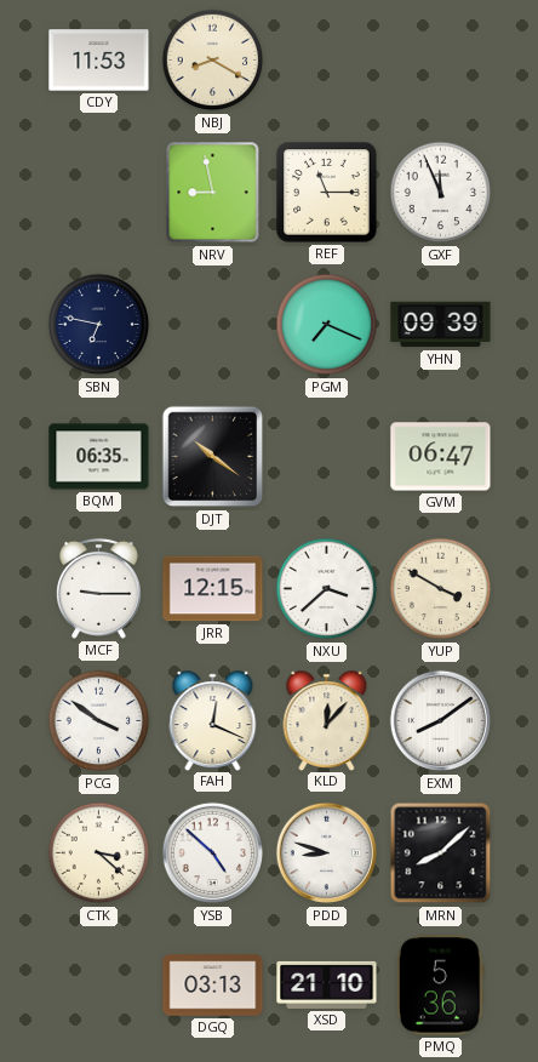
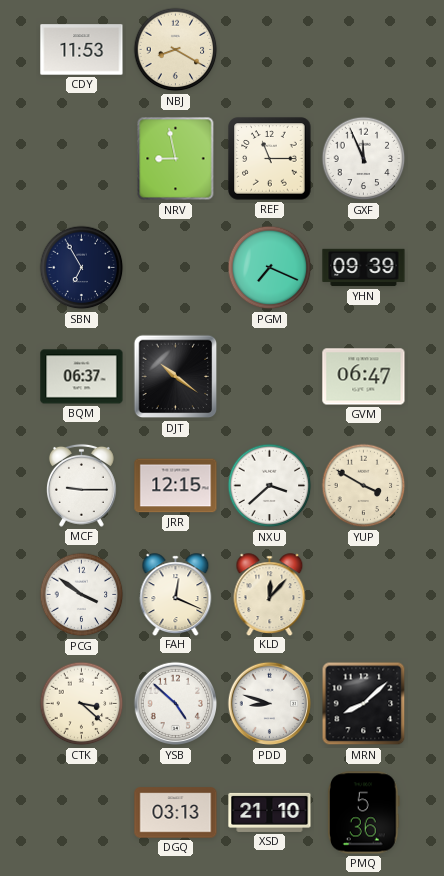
SBN: 6:47 -> 6:55
BQM: 06:35 -> 06:37
EXM: 8:09 -> none
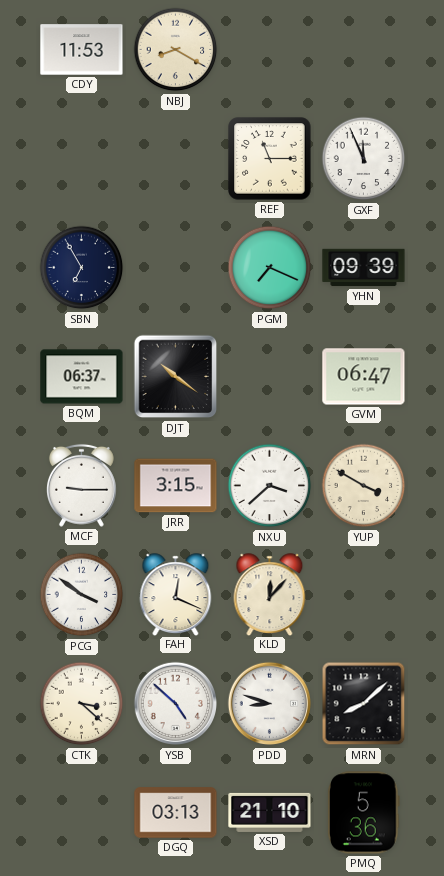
NRV: 8:58 -> none
JRR: 12:15 -> 3:15
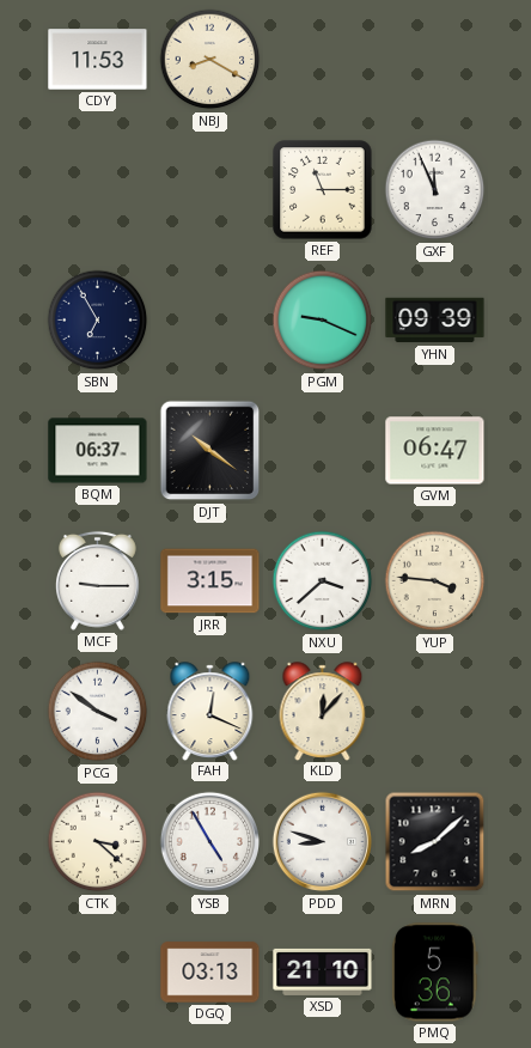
PGM: 7:19 -> 9:19
YUP: 3:50 -> 3:46
YSB: 4:52 -> 4:55
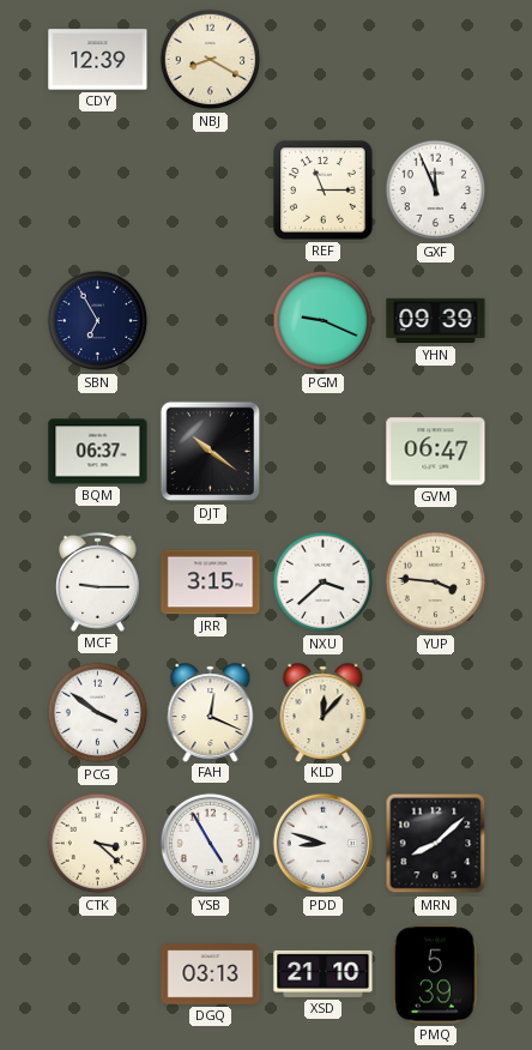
CDY: 11:53 -> 12:39
PMQ: 5:36 -> 5:39
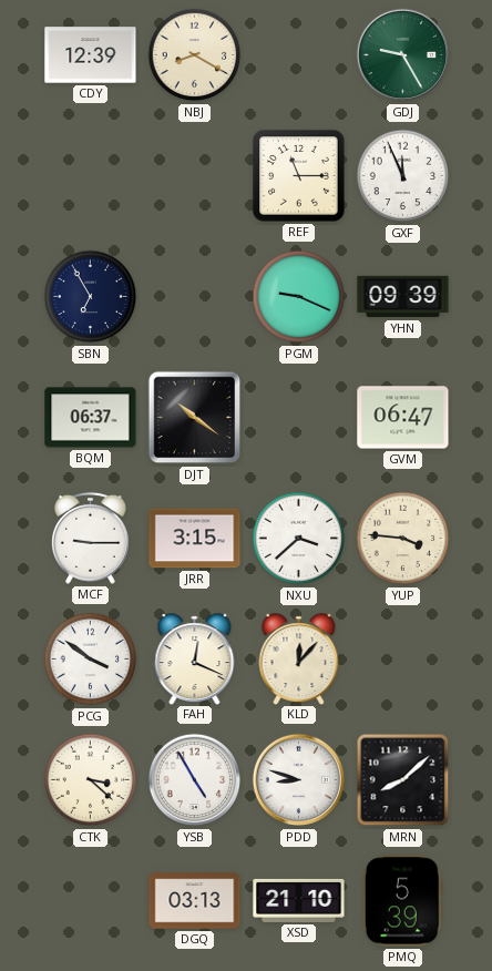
GDJ: none -> 9:25
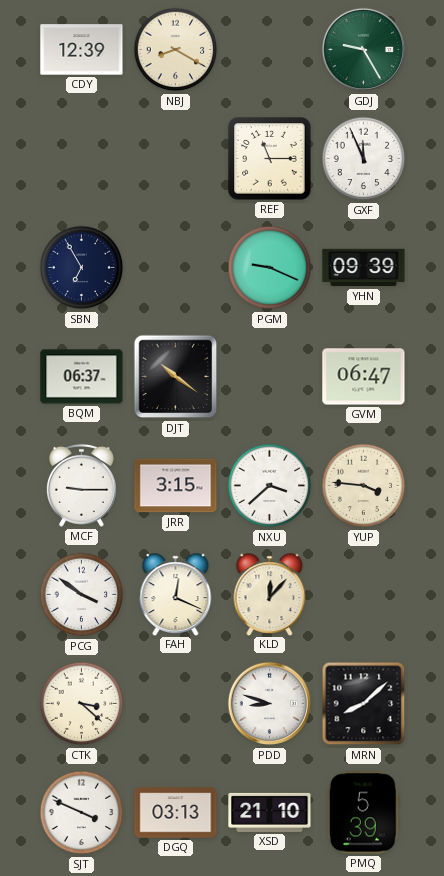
YSB: 4:55 -> none
SJT: none -> 3:49
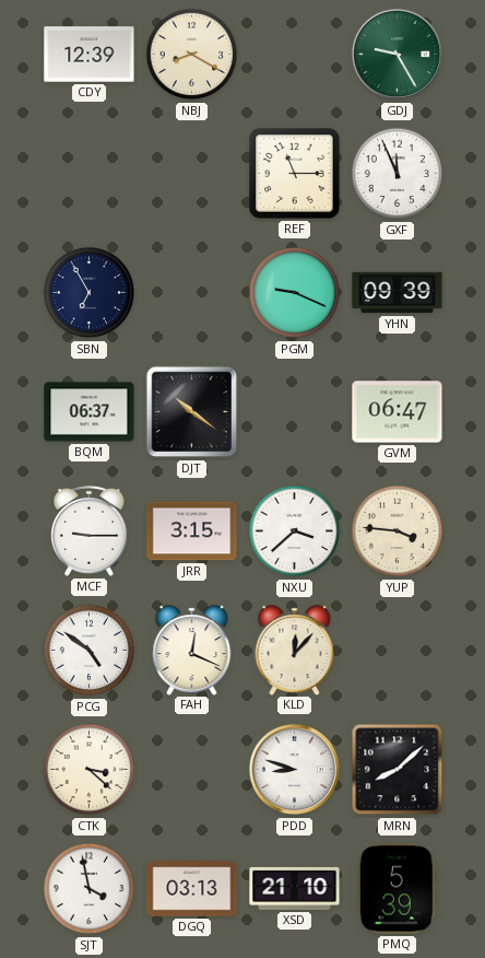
PCG: 3:51 -> 4:51
SJT: 3:49 -> 3:58
